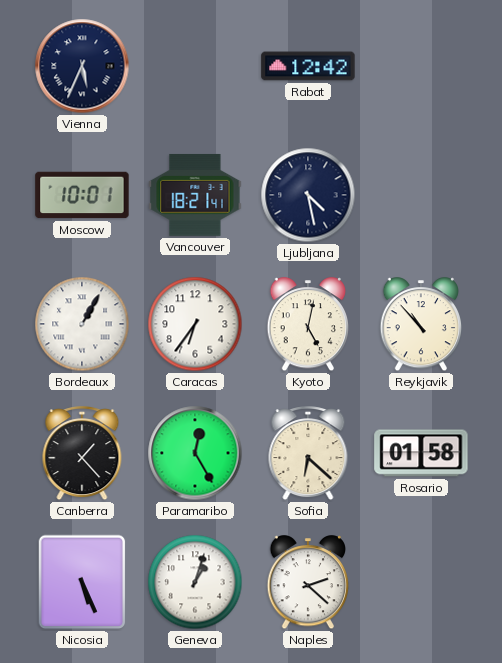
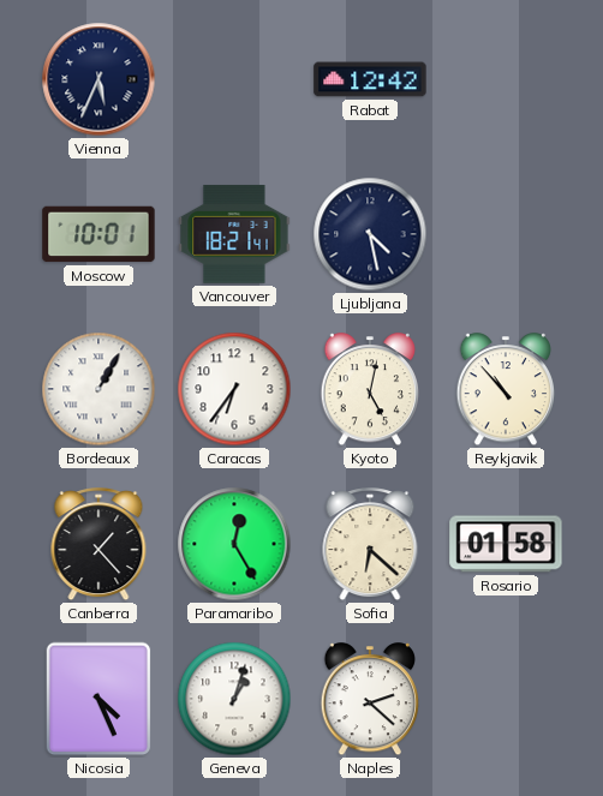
Nicosia: 5:26 -> 4:26
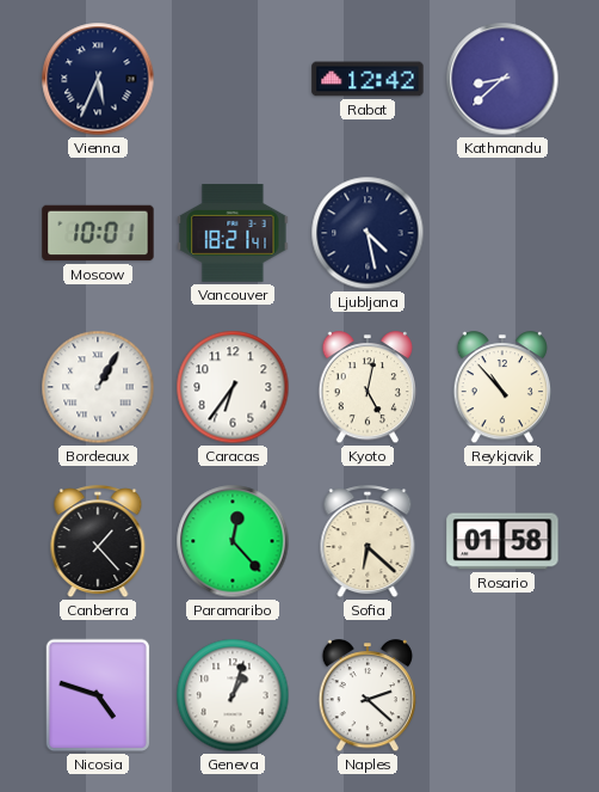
Kathmandu: none -> 8:38
Paramaribo: 12:25 -> 12:23
Nicosia: 4:26 -> 4:48
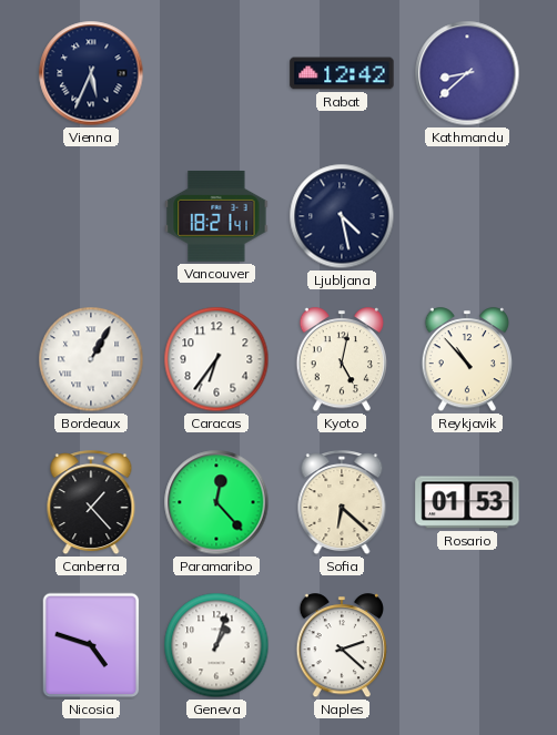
Moscow: 10:01 -> none
Rosario: 01:58 -> 01:53
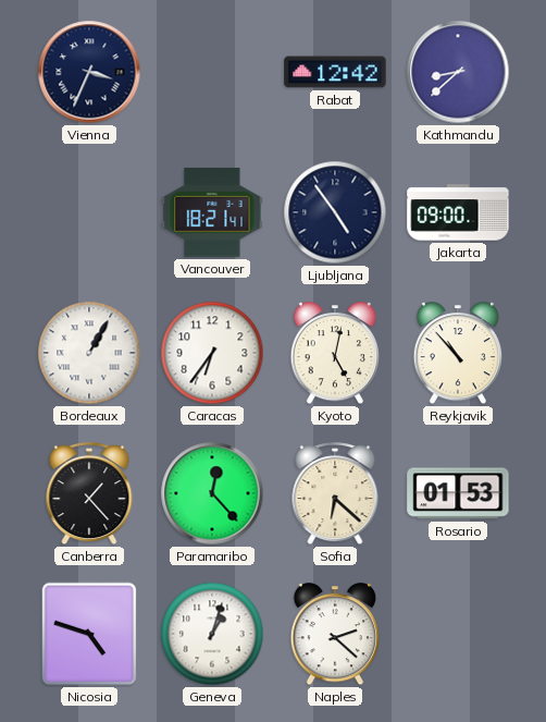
Vienna: 5:34 -> 3:34
Ljubljana: 4:28 -> 4:54
Jakarta: none -> 09:00
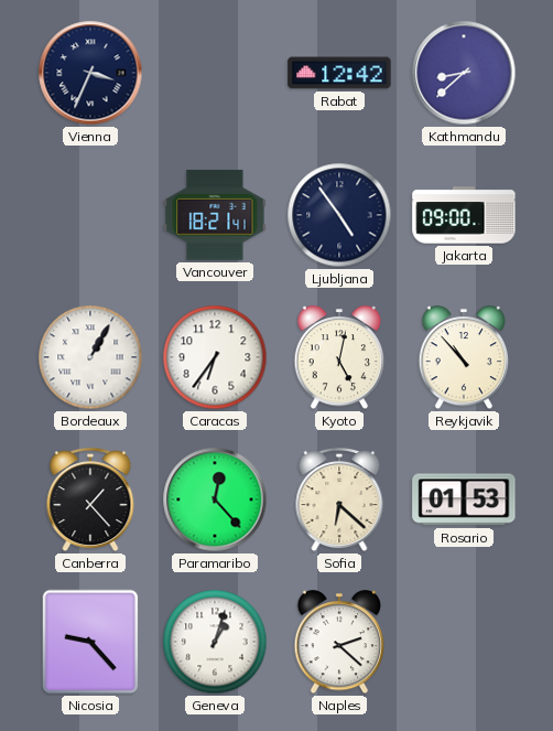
Nicosia: 4:48 -> 9:23
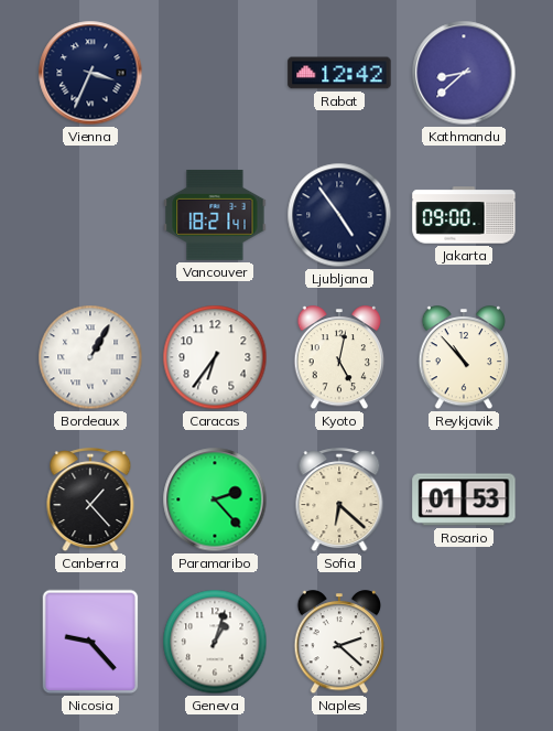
Paramaribo: 12:23 -> 2:23
